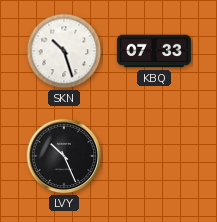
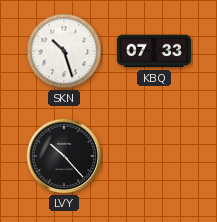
LVY: 10:26 -> 10:23
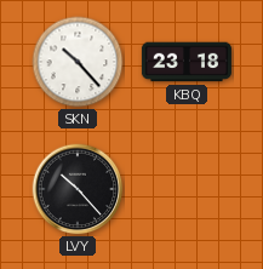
SKN: 10:27 -> 10:23
KBQ: 07:33 -> 23:18
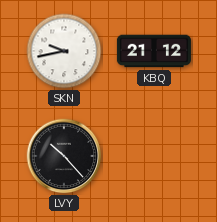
SKN: 10:23 -> 9:43
KBQ: 23:18 -> 21:12
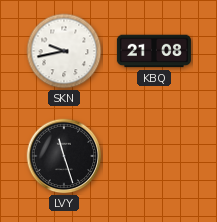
KBQ: 21:12 -> 21:08
LVY: 10:23 -> 11:27
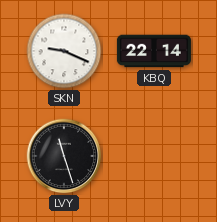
SKN: 9:43 -> 9:19
KBQ: 21:08 -> 22:14
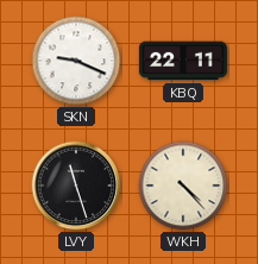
KBQ: 22:14 -> 22:11
WKH: none -> 4:23
